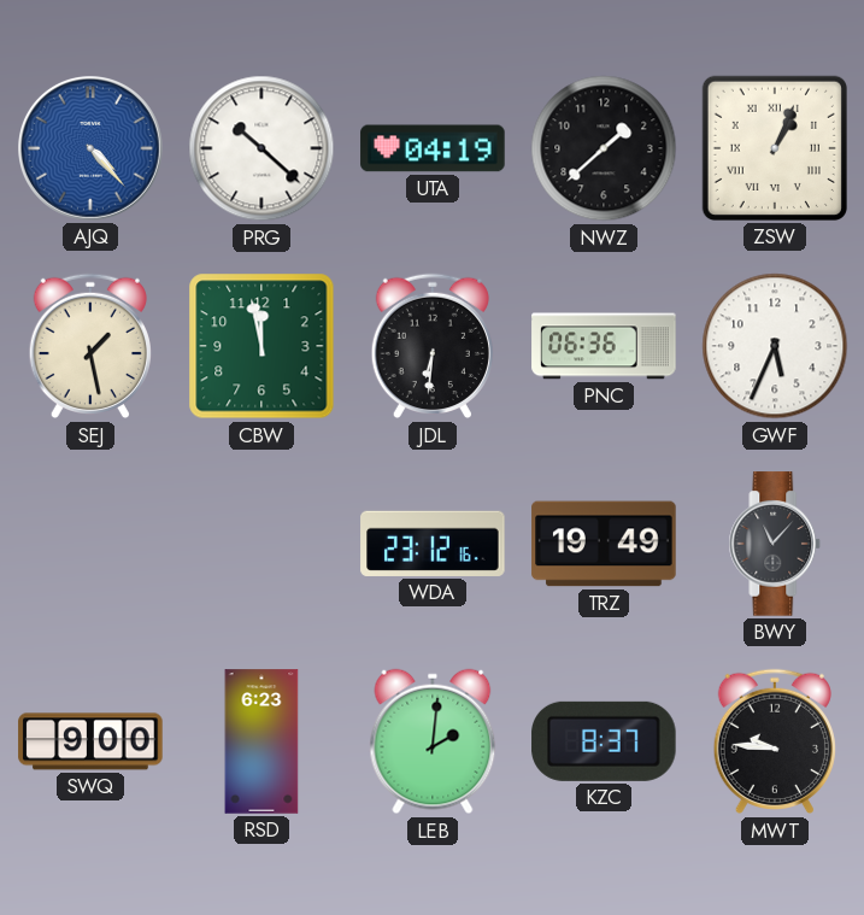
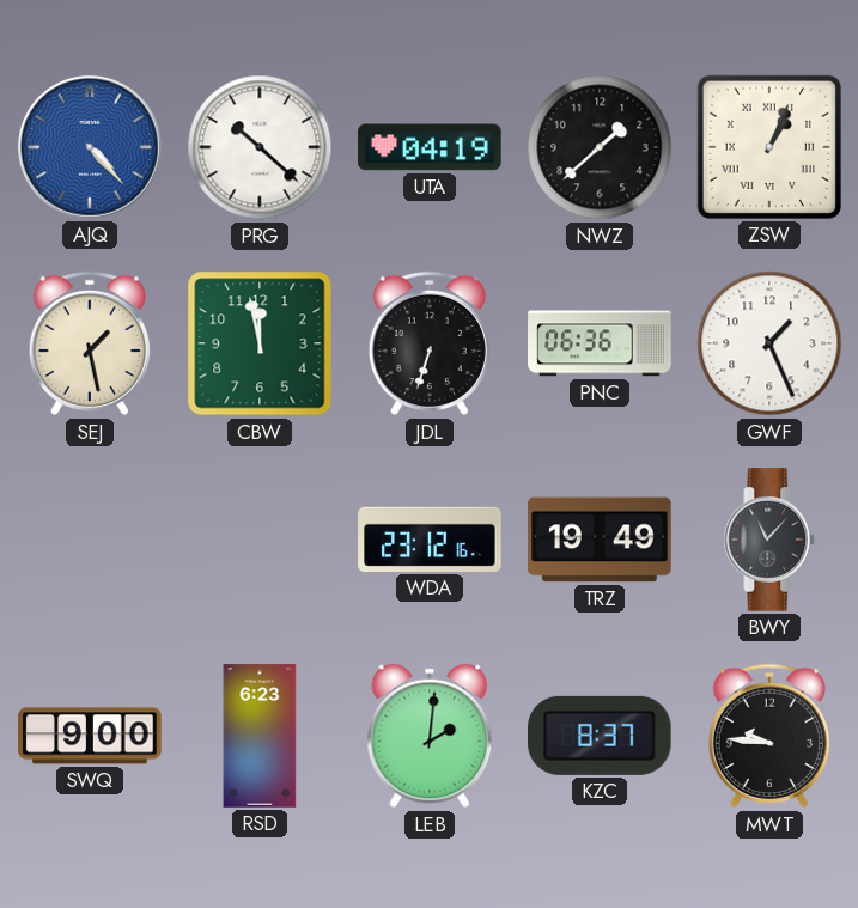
JDL: 6:31 -> 6:33
GWF: 5:34 -> 1:26
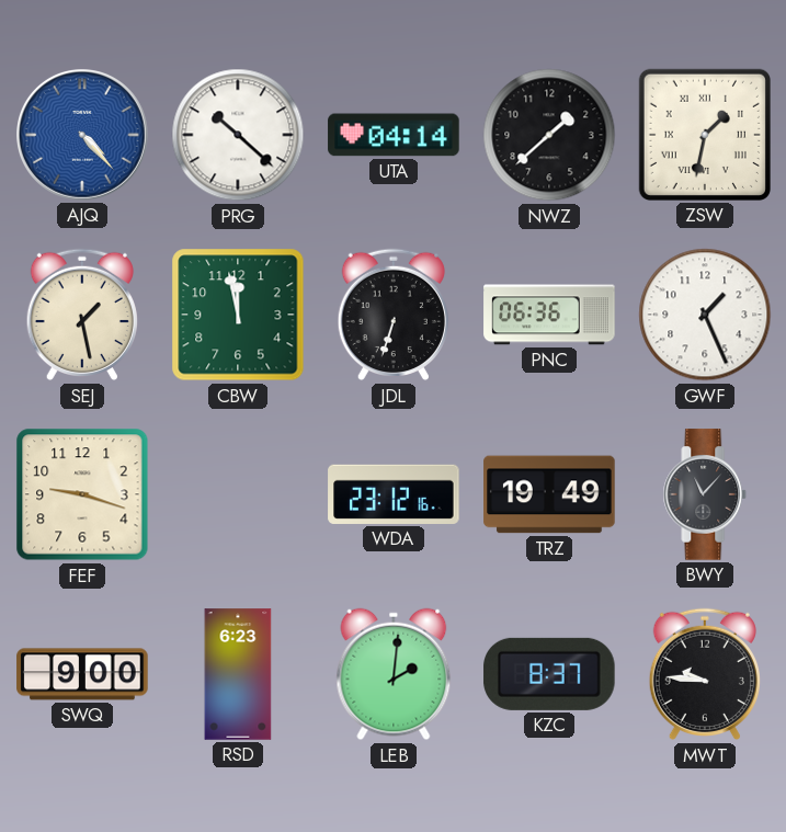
UTA: 04:19 -> 04:14
ZSW: 1:04 -> 1:32
FEF: none -> 9:18
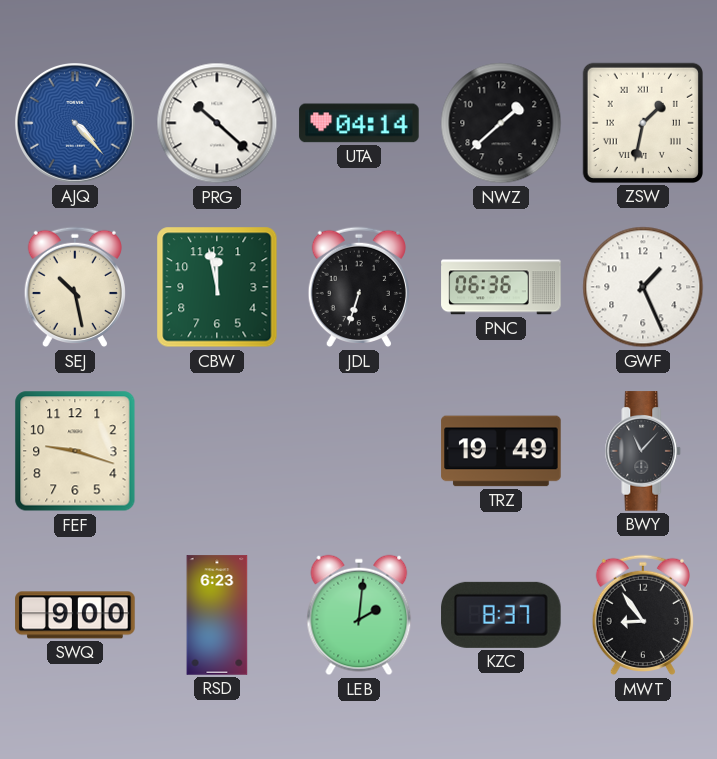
SEJ: 1:28 -> 10:28
WDA: 23:12 -> none
MWT: 9:46 -> 8:54
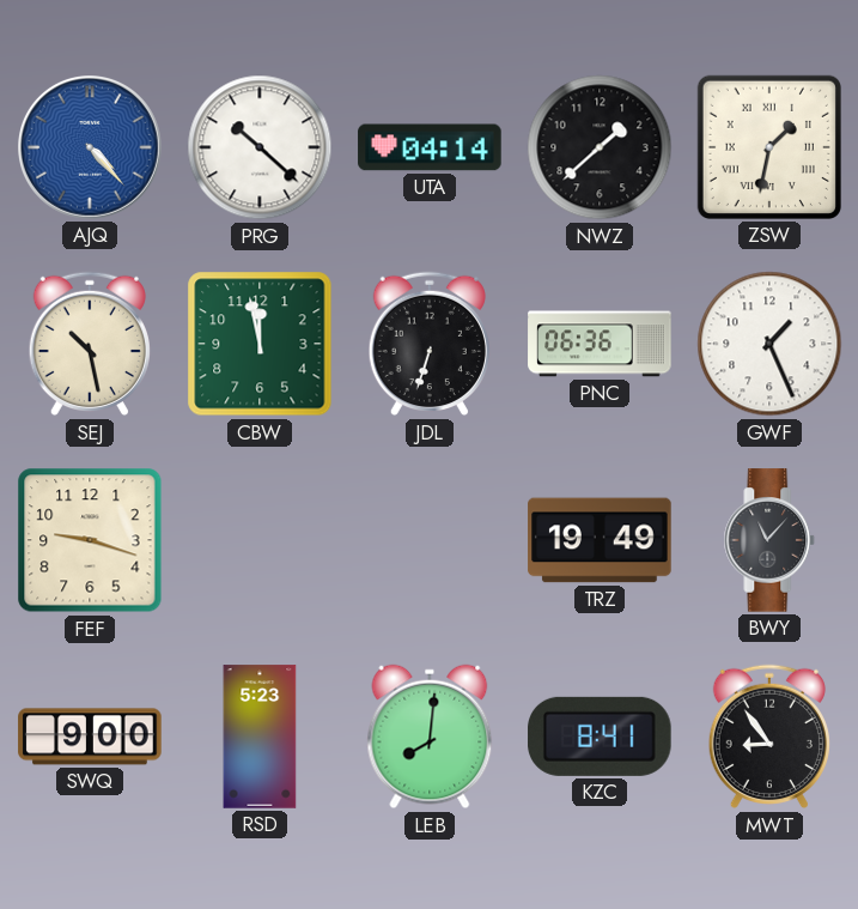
RSD: 6:23 -> 5:23
LEB: 2:01 -> 8:01
KZC: 8:37 -> 8:41
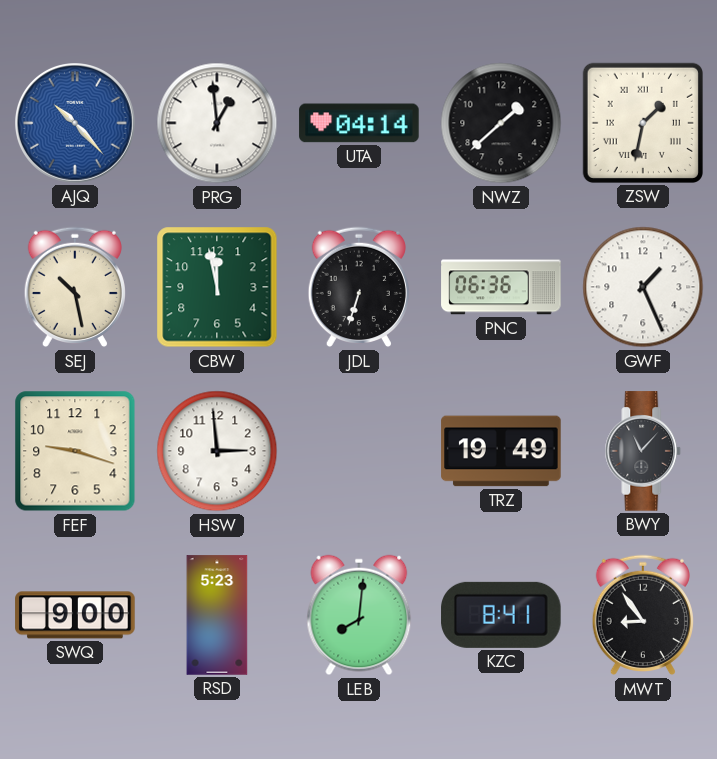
AJQ: 4:23 -> 10:23
PRG: 10:22 -> 12:59
HSW: none -> 2:59
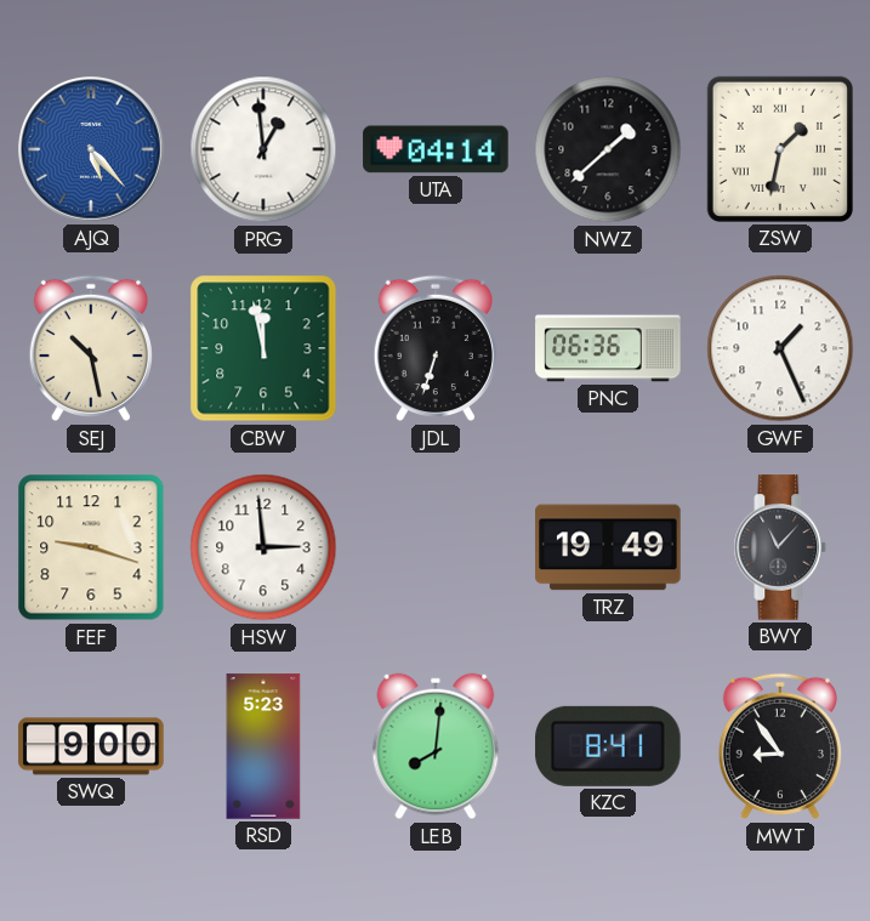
AJQ: 10:23 -> 5:23
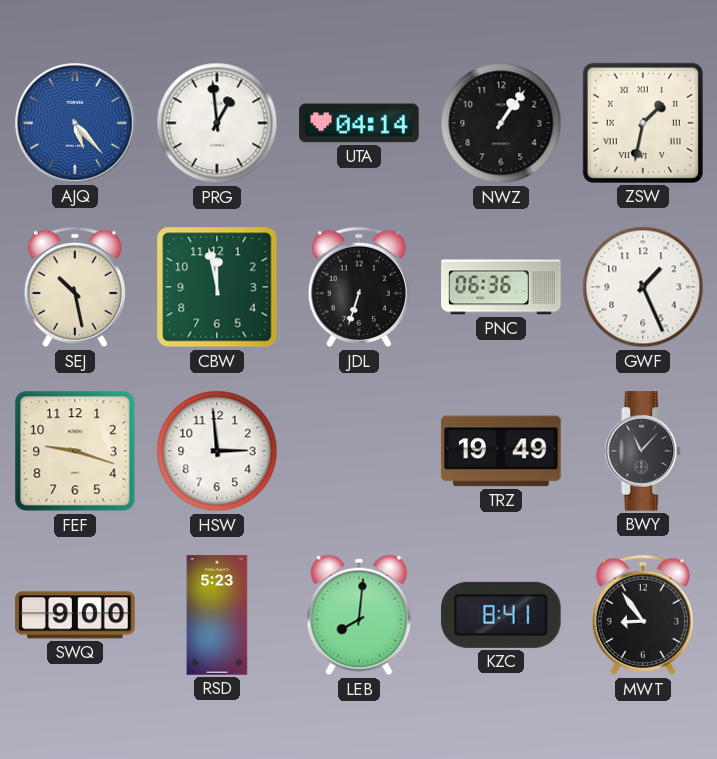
NWZ: 1:38 -> 1:06
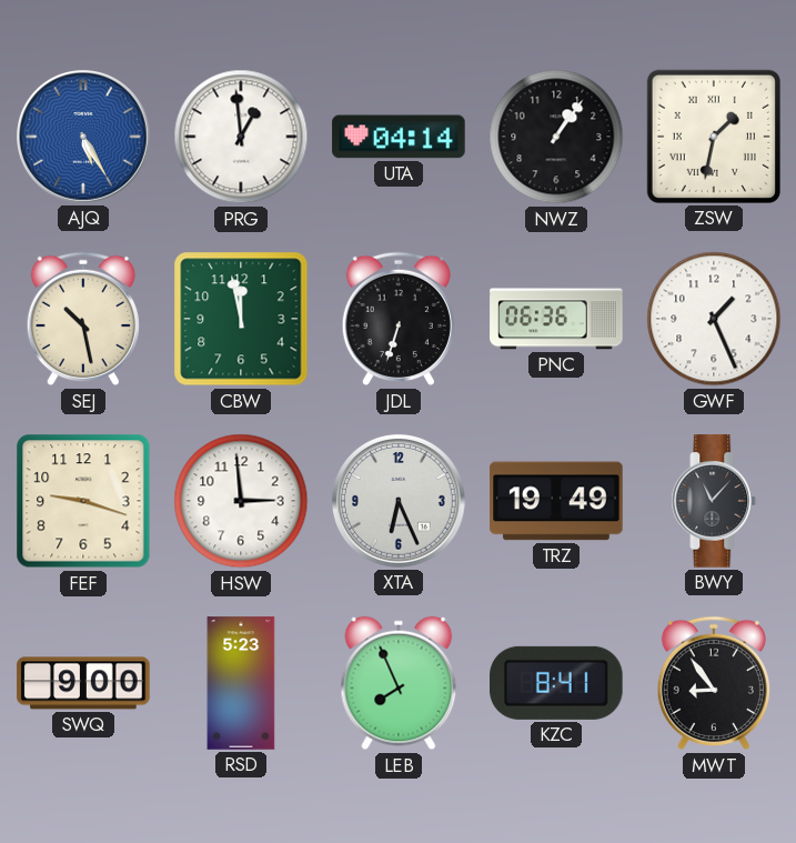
AJQ: 5:23 -> 5:25
XTA: none -> 6:26
LEB: 8:01 -> 7:56
